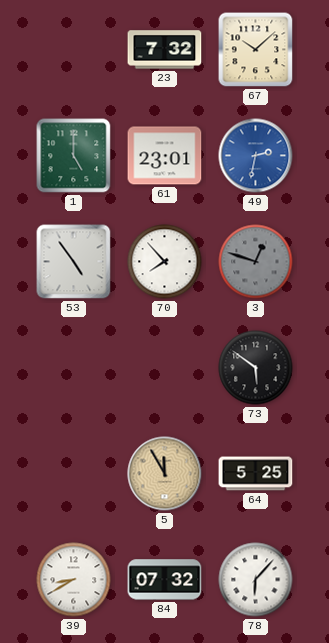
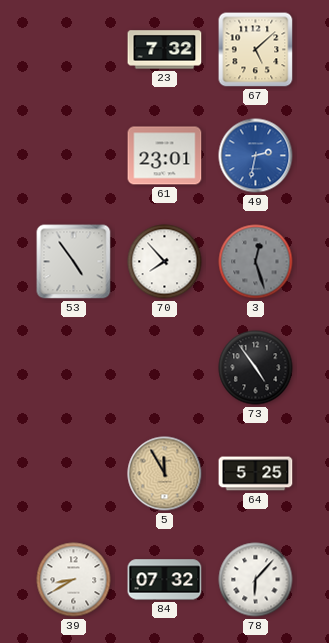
67: 10:08 -> 5:08
1: 5:00 -> none
3: 12:48 -> 12:27
73: 5:51 -> 4:54
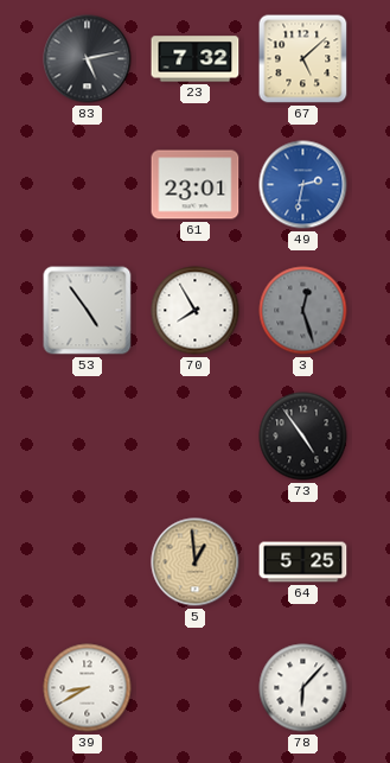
83: none -> 5:13
70: 7:53 -> 7:55
5: 11:55 -> 12:59
84: 07:32 -> none
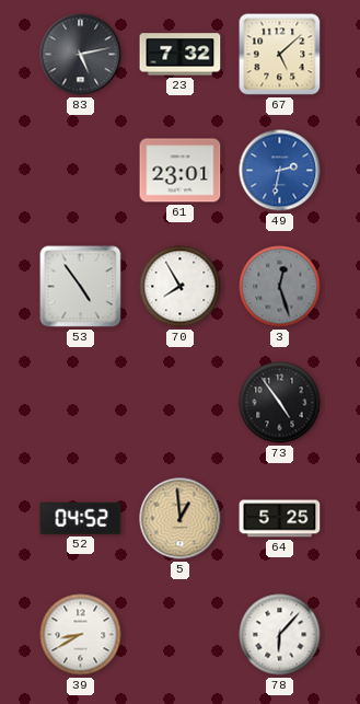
52: none -> 04:52
